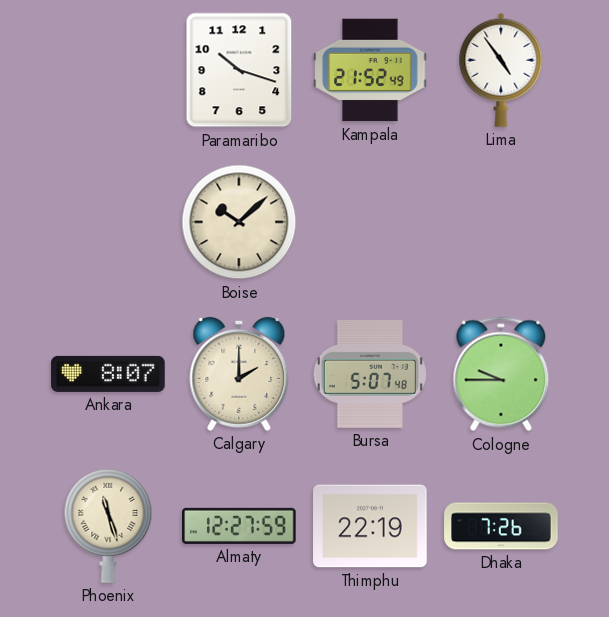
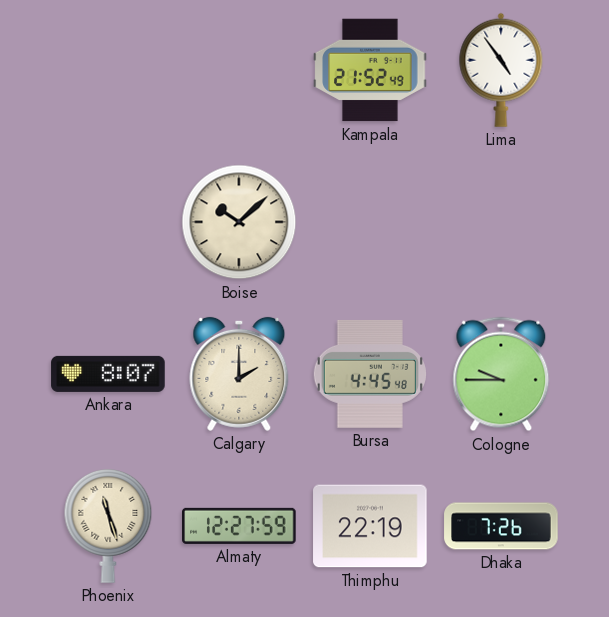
Paramaribo: 10:18 -> none
Bursa: 5:07 -> 4:45
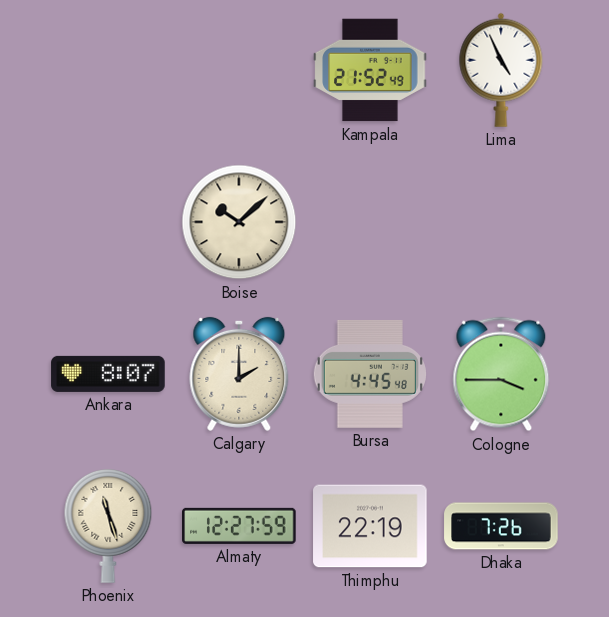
Lima: 4:54 -> 4:56
Cologne: 9:45 -> 3:45
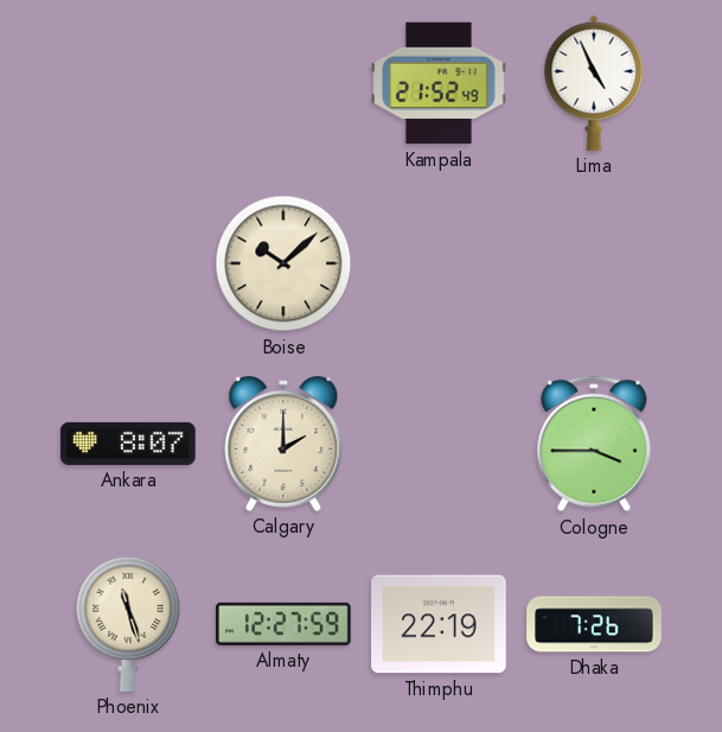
Bursa: 4:45 -> none
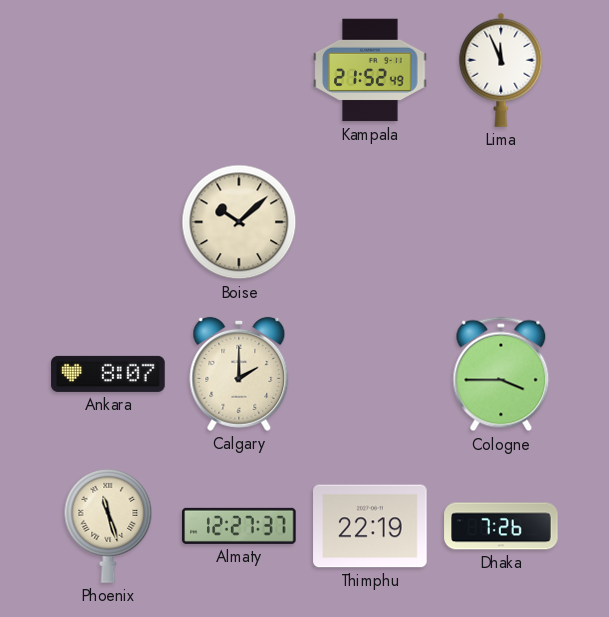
Lima: 4:56 -> 11:56
Almaty: 12:27:59 -> 12:27:37
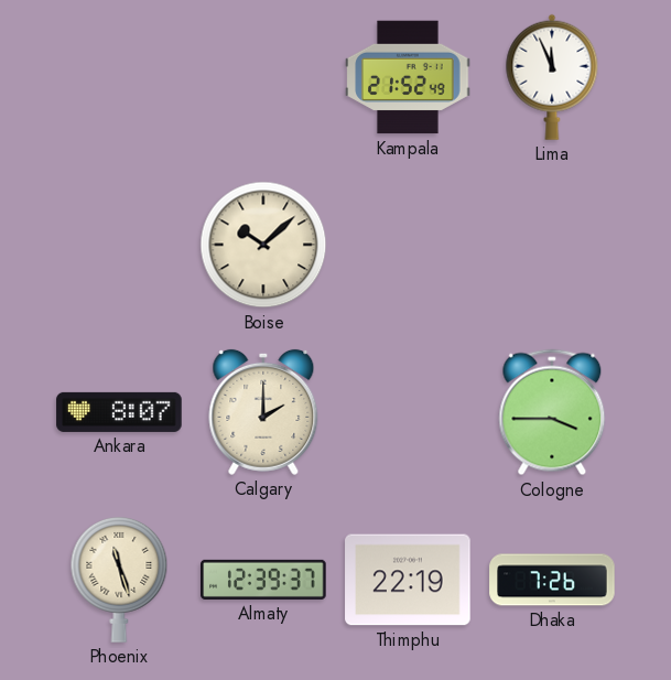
Almaty: 12:27 -> 12:39
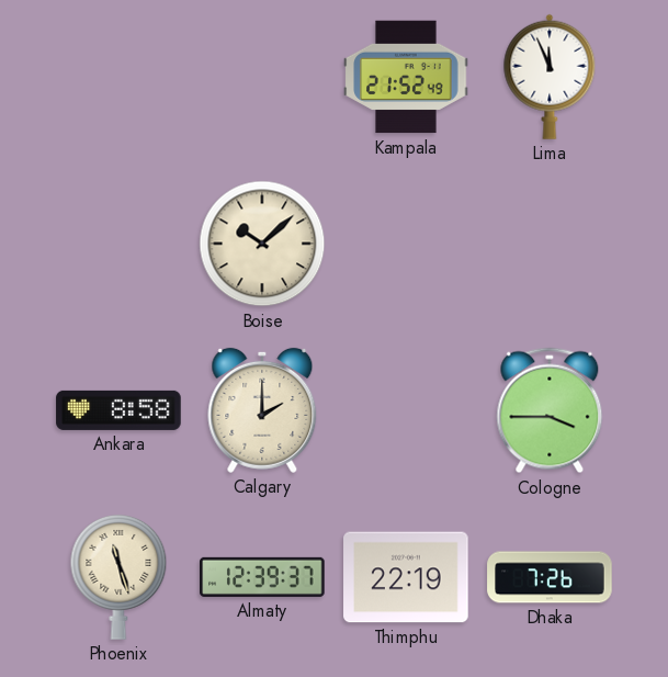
Ankara: 8:07 -> 8:58
